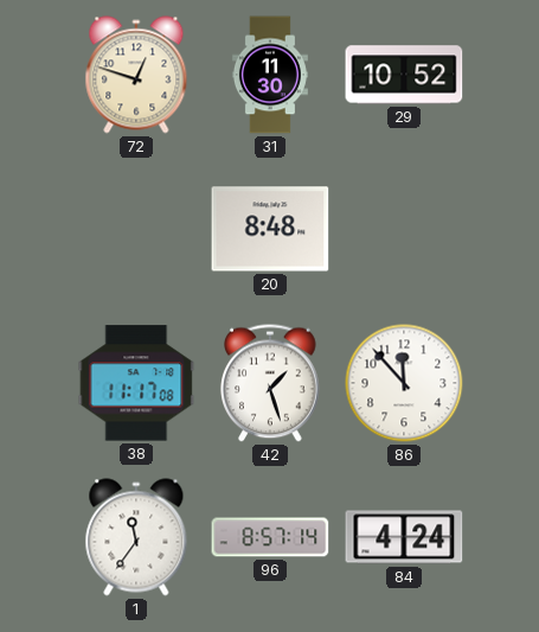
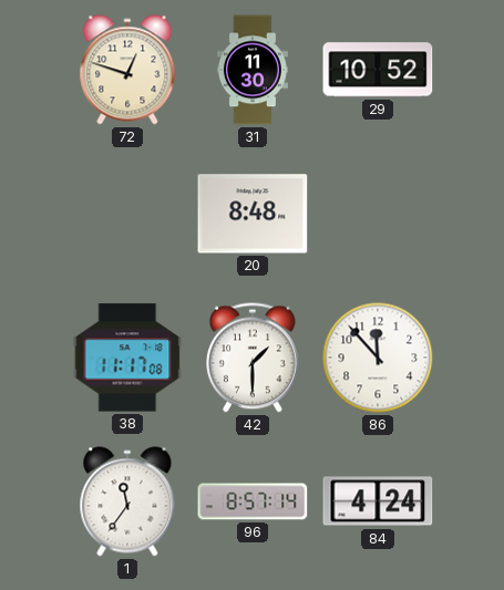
42: 1:27 -> 1:30
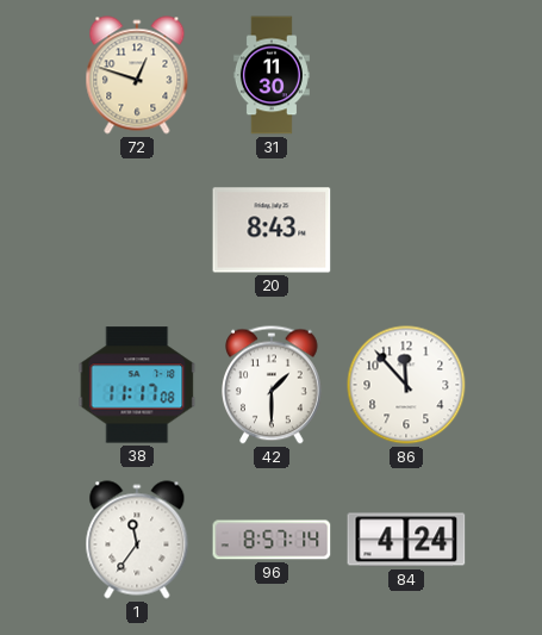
29: 10:52 -> none
20: 8:48 -> 8:43
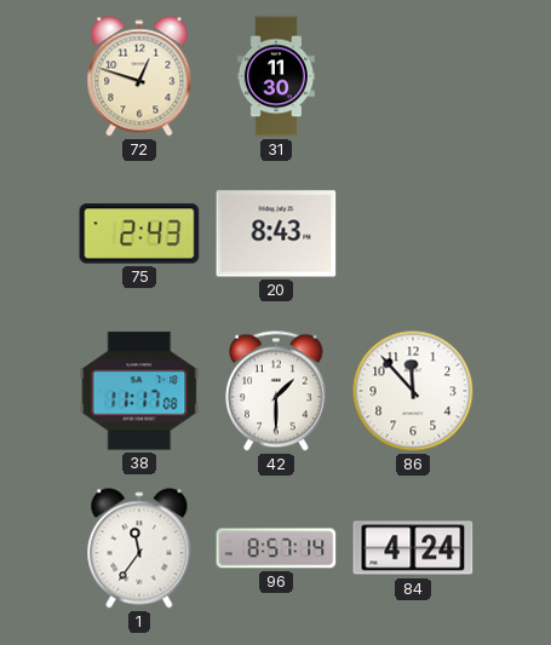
75: none -> 2:43
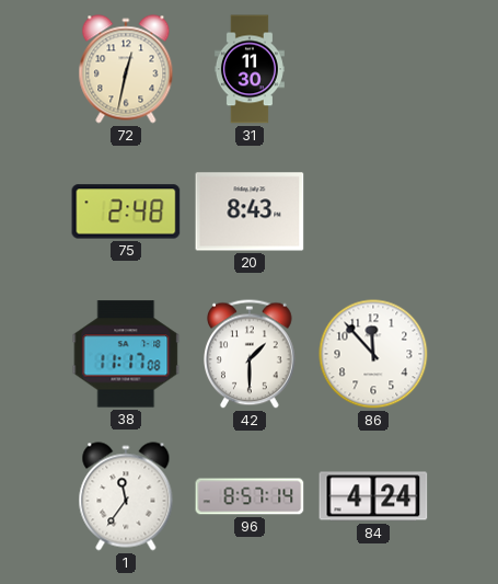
72: 12:48 -> 12:32
75: 2:43 -> 2:48
